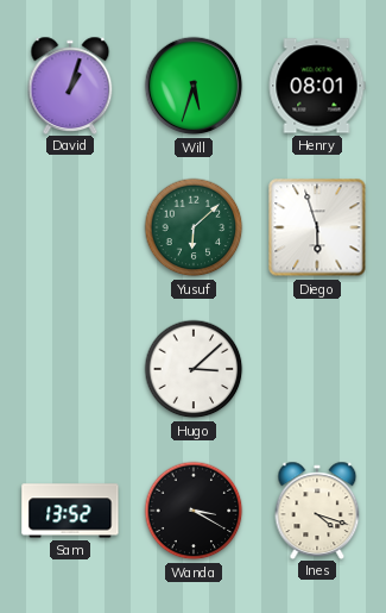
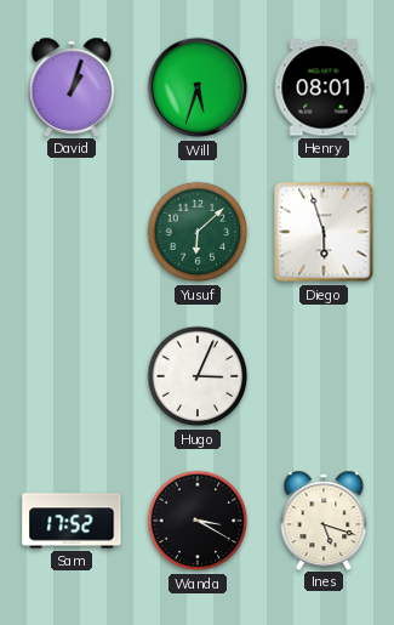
Hugo: 3:08 -> 3:04
Sam: 13:52 -> 17:52
Ines: 4:18 -> 5:18
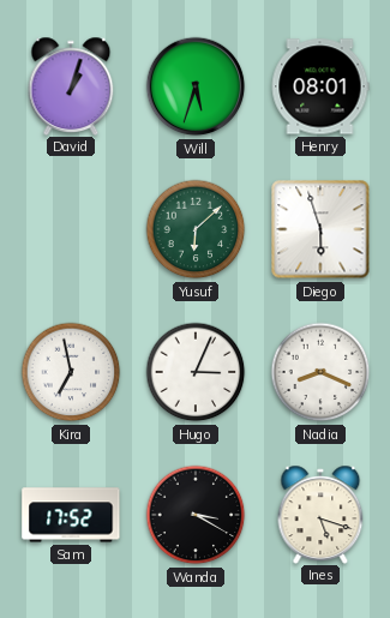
Kira: none -> 6:58
Nadia: none -> 8:19
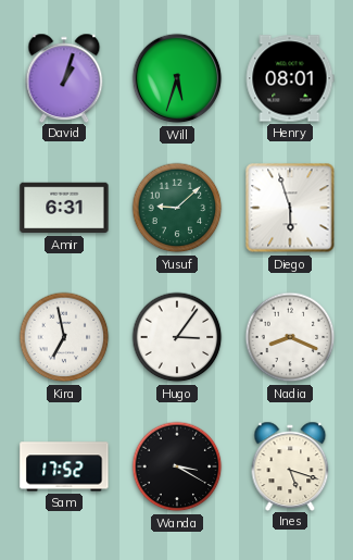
Amir: none -> 6:31
Yusuf: 6:08 -> 9:08
Hugo: 3:04 -> 3:06
